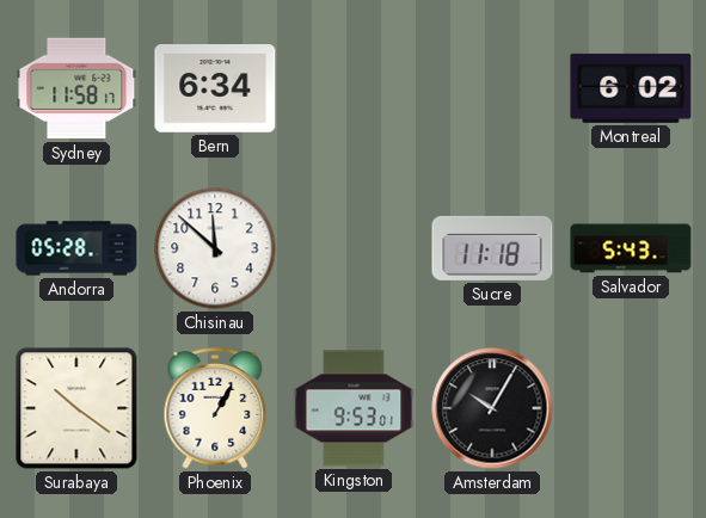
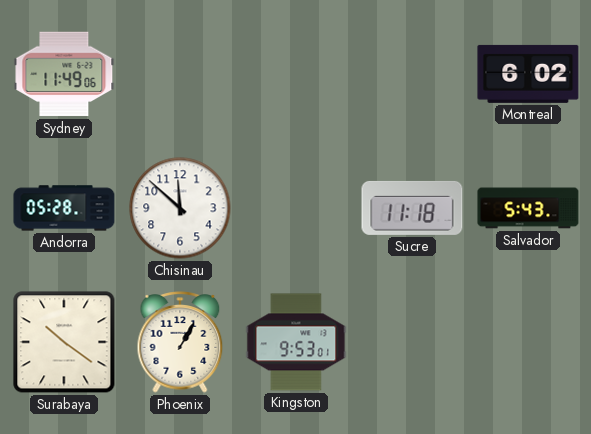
Sydney: 11:58 -> 11:49
Bern: 6:34 -> none
Amsterdam: 10:05 -> none
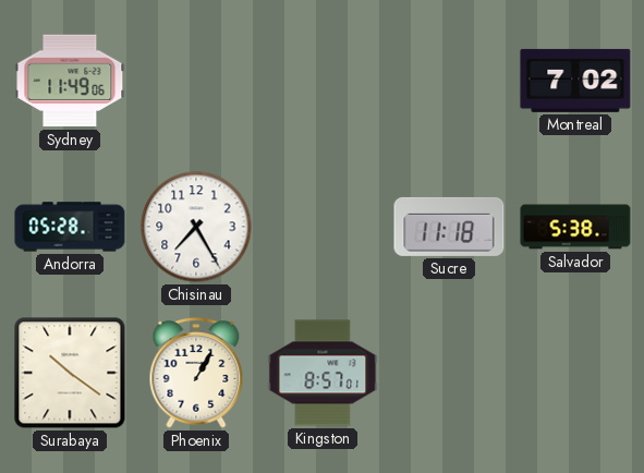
Montreal: 6:02 -> 7:02
Chisinau: 11:52 -> 7:25
Salvador: 5:43 -> 5:38
Kingston: 9:53 -> 8:57
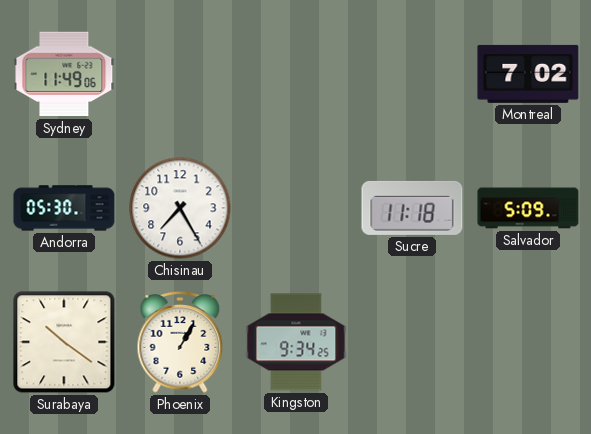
Andorra: 05:28 -> 05:30
Salvador: 5:38 -> 5:09
Kingston: 8:57 -> 9:34
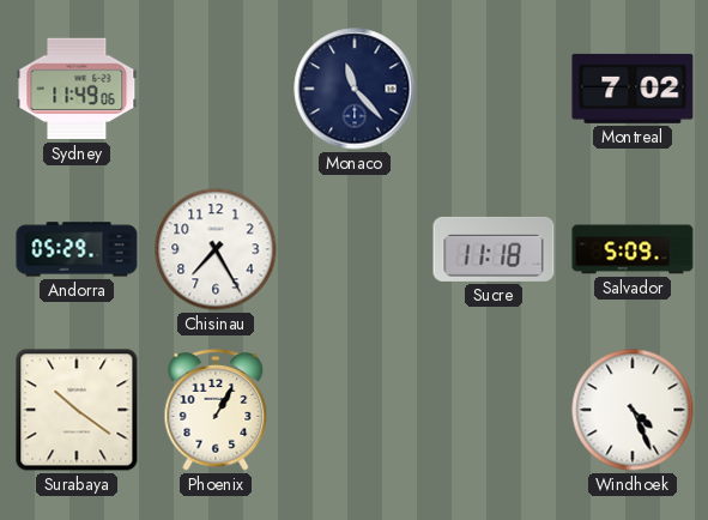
Monaco: none -> 11:23
Andorra: 05:30 -> 05:29
Kingston: 9:34 -> none
Windhoek: none -> 4:26
